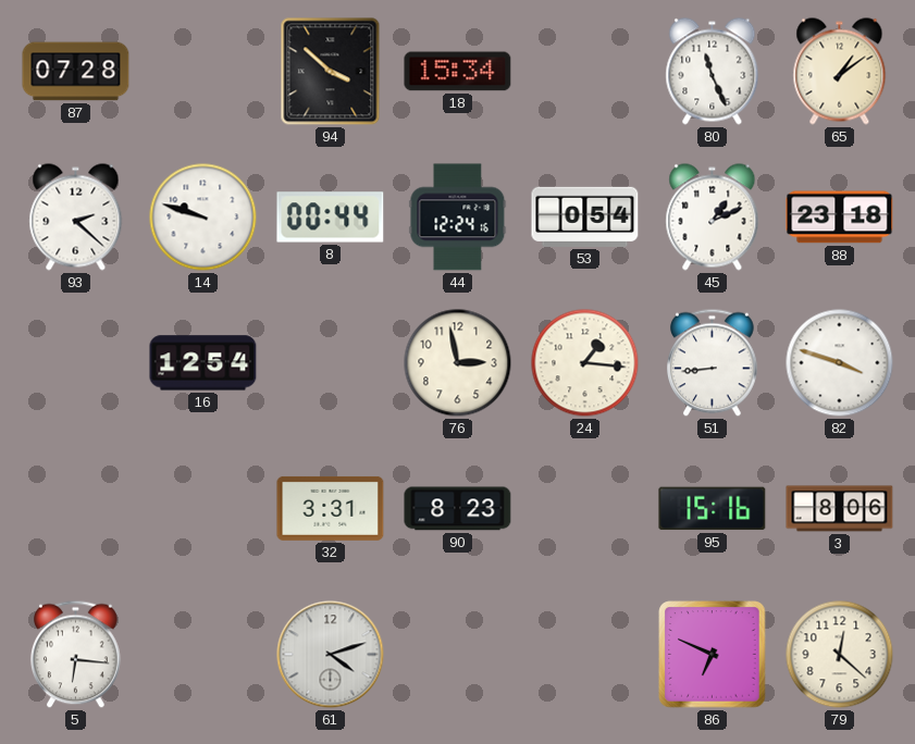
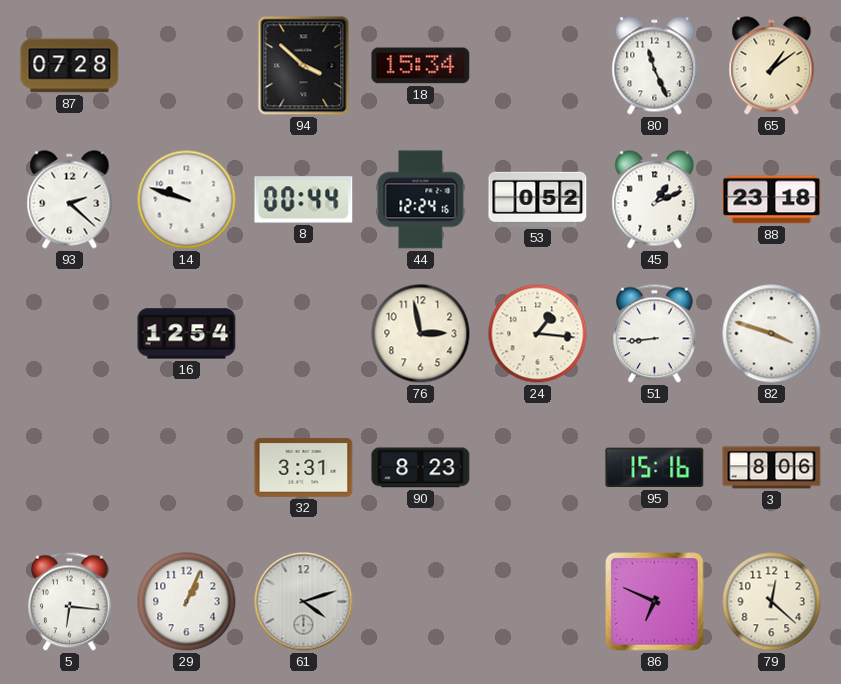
53: 0:54 -> 0:52
29: none -> 1:04
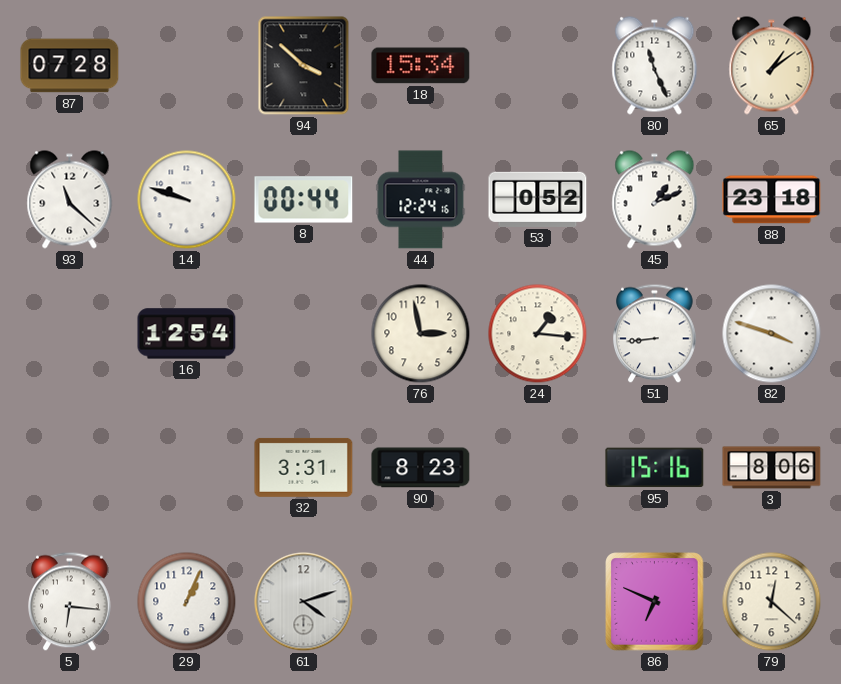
93: 2:22 -> 11:22
